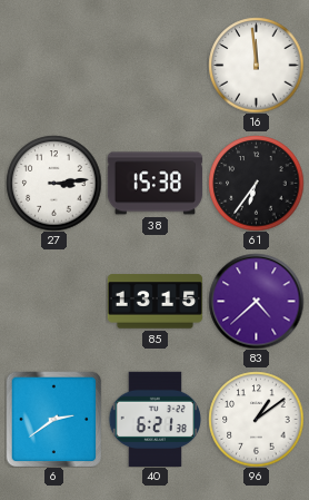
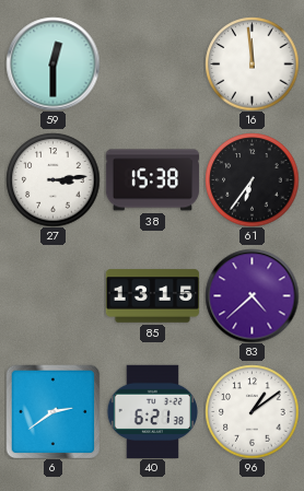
59: none -> 12:30
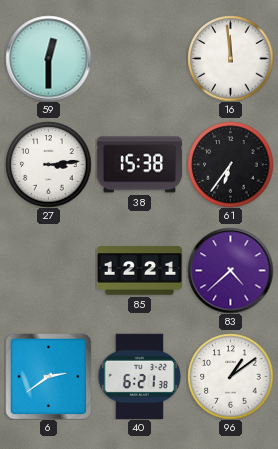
85: 13:15 -> 12:21
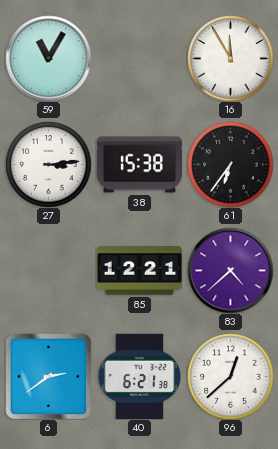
59: 12:30 -> 11:05
16: 11:59 -> 11:55
96: 1:09 -> 12:38
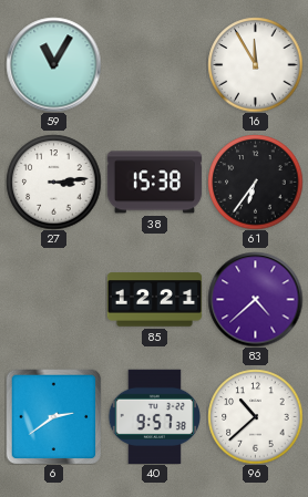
40: 6:21 -> 9:57
96: 12:38 -> 10:38
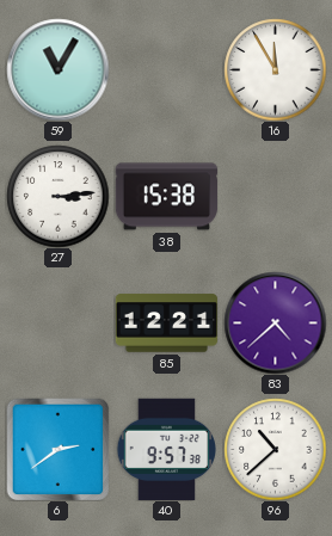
61: 6:36 -> none
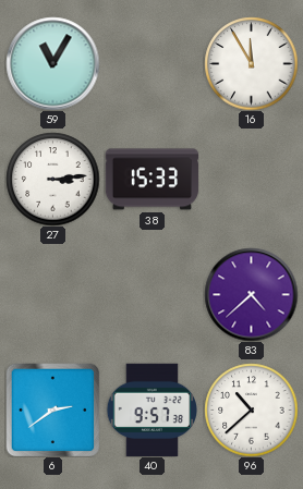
38: 15:38 -> 15:33
85: 12:21 -> none
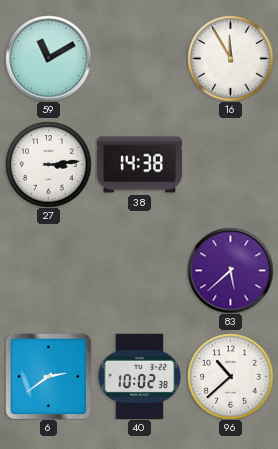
59: 11:05 -> 11:10
38: 15:33 -> 14:38
83: 4:38 -> 5:38
40: 9:57 -> 10:02
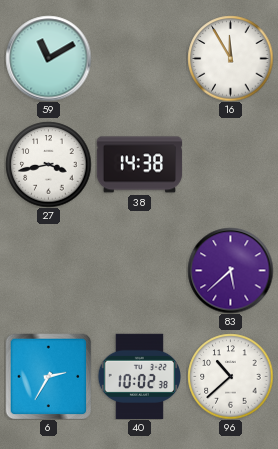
27: 3:14 -> 3:43
6: 2:39 -> 2:35
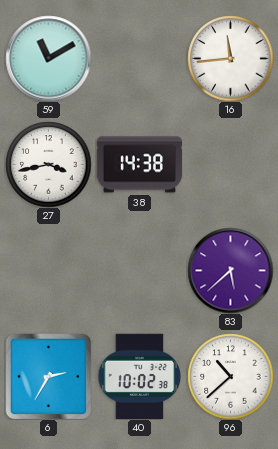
16: 11:55 -> 11:44
